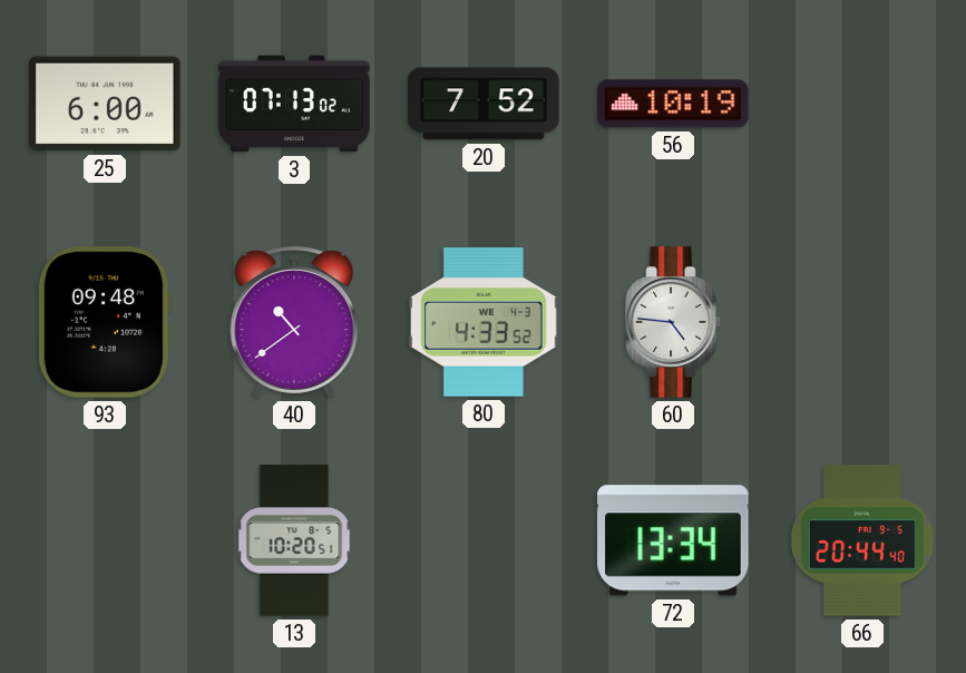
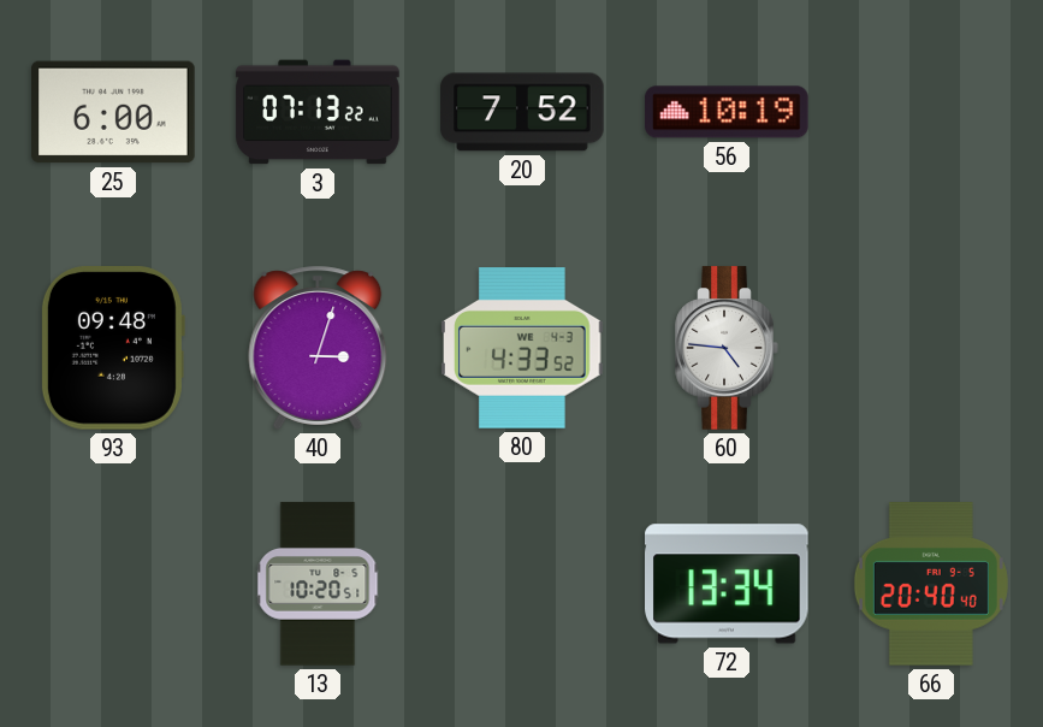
3: 07:13:02 -> 07:13:22
40: 10:39 -> 3:03
66: 20:44 -> 20:40
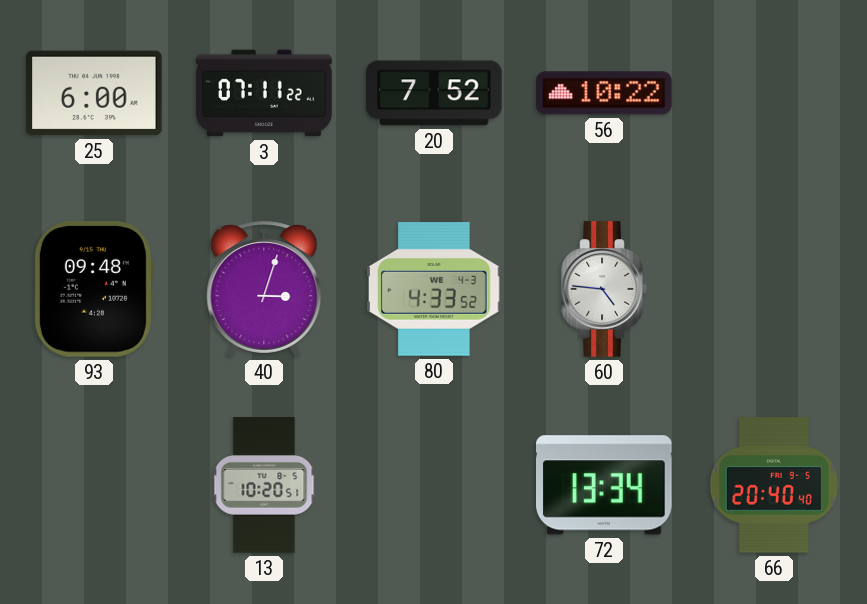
3: 07:13 -> 07:11
56: 10:19 -> 10:22
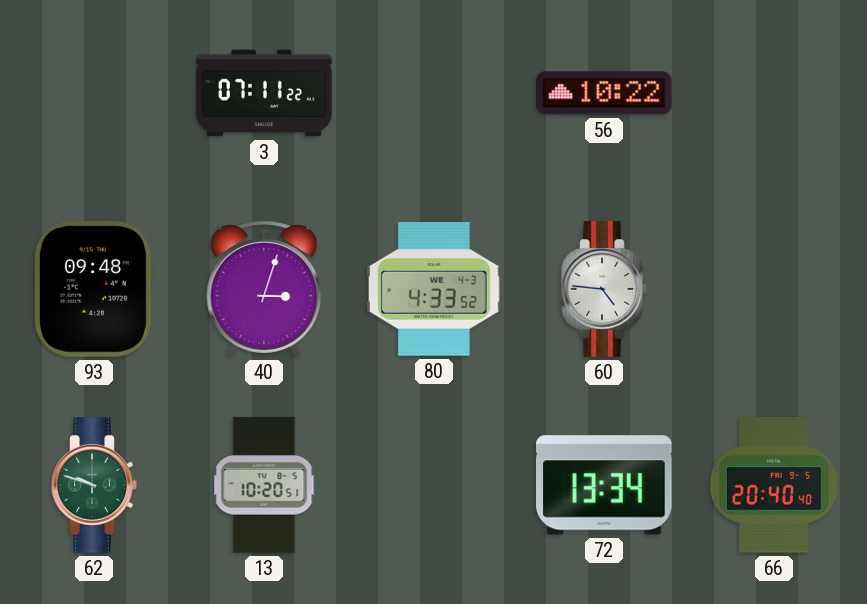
25: 6:00 -> none
20: 7:52 -> none
62: none -> 9:48
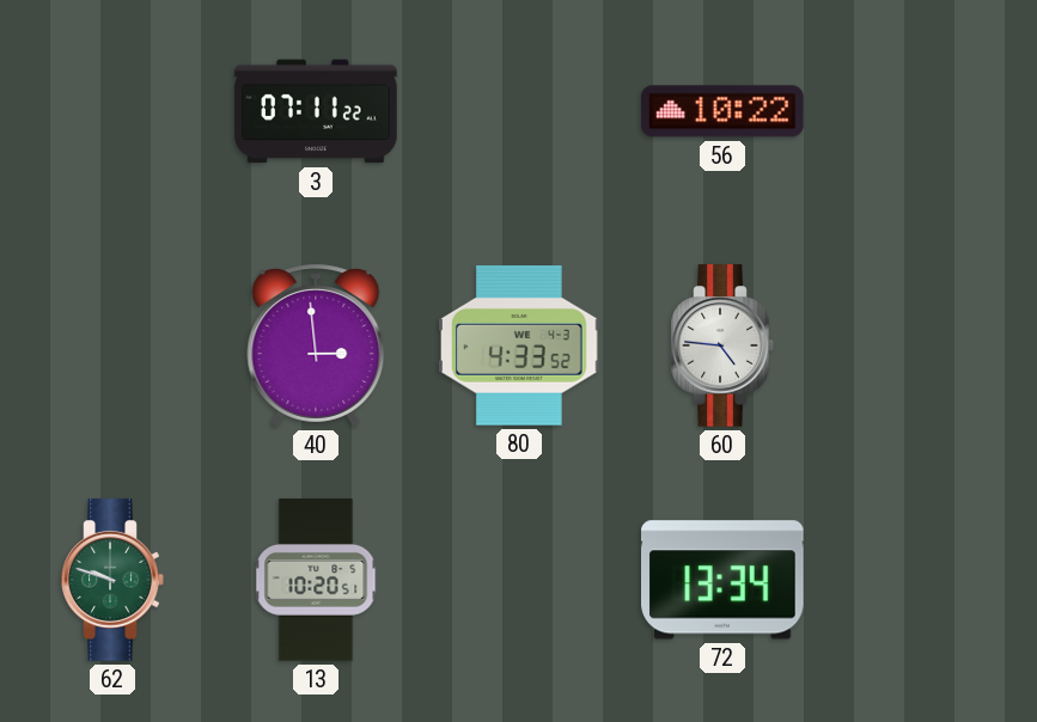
93: 09:48 -> none
40: 3:03 -> 2:59
66: 20:40 -> none
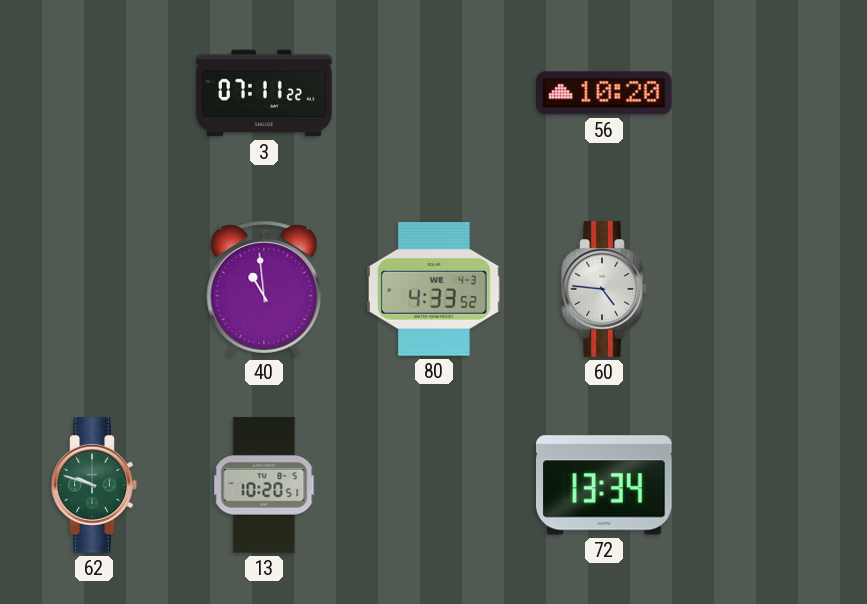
56: 10:22 -> 10:20
40: 2:59 -> 10:59
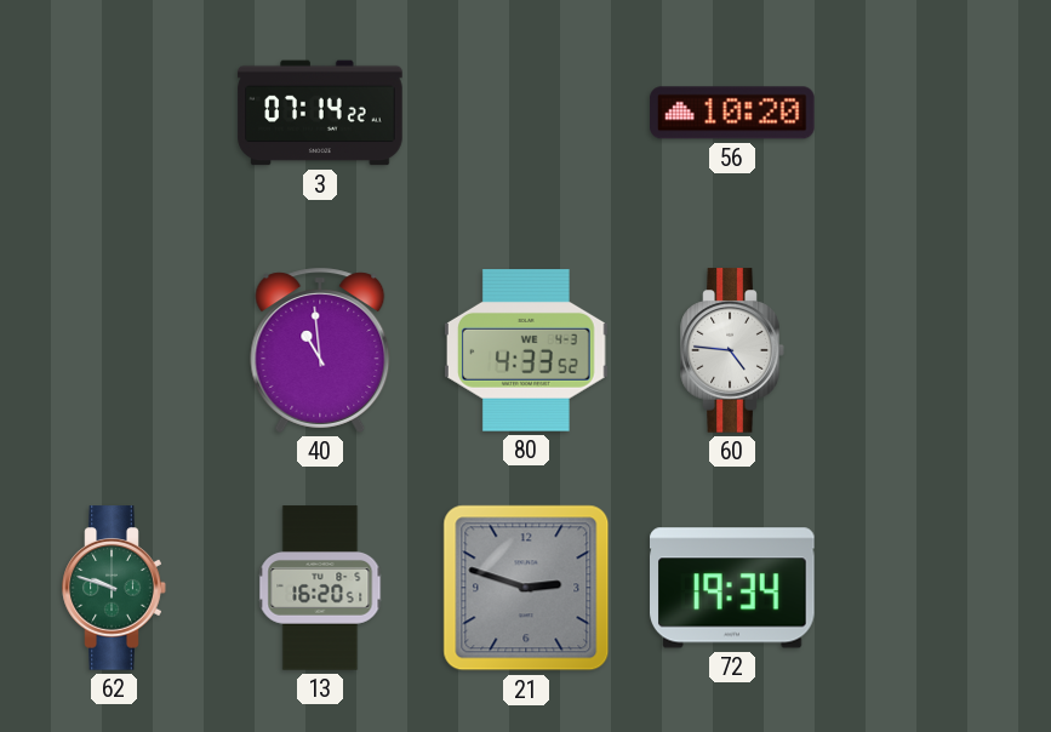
3: 07:11 -> 07:14
13: 10:20 -> 16:20
21: none -> 2:48
72: 13:34 -> 19:34
